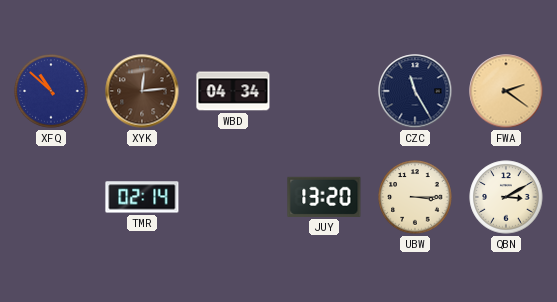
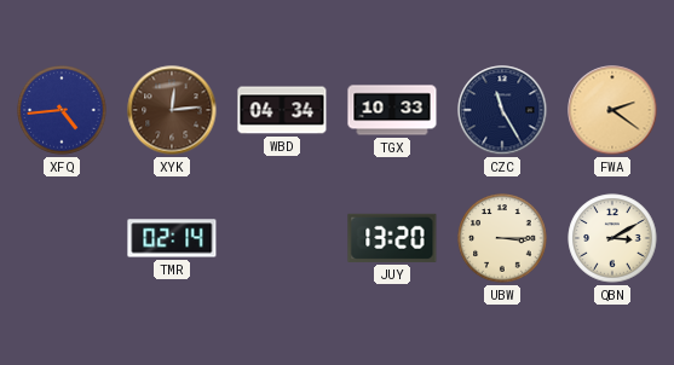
XFQ: 10:52 -> 4:44
TGX: none -> 10:33
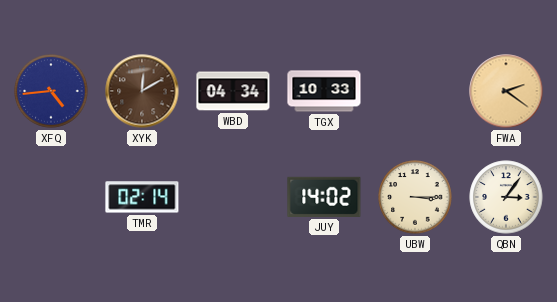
XYK: 12:14 -> 12:10
CZC: 11:25 -> none
JUY: 13:20 -> 14:02
QBN: 3:10 -> 3:06
